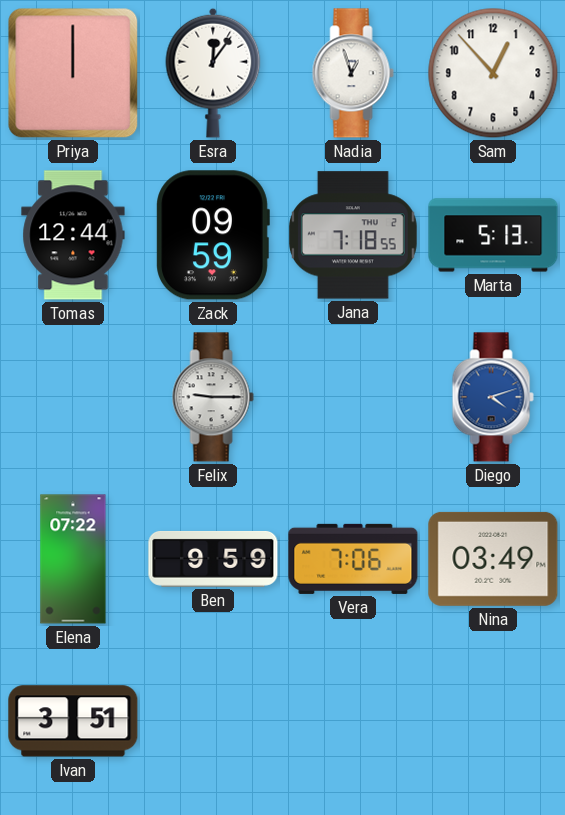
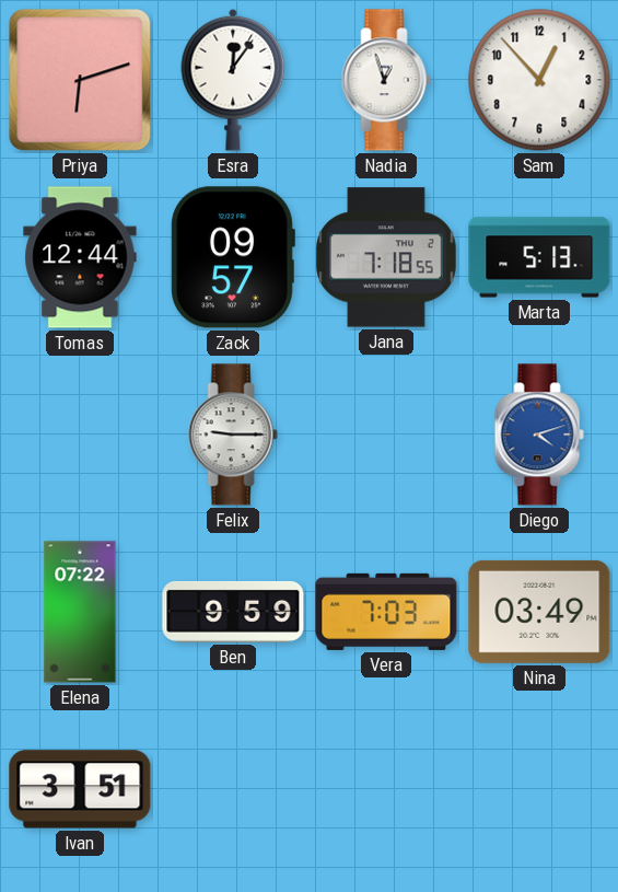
Priya: 12:00 -> 6:12
Zack: 09:59 -> 09:57
Vera: 7:06 -> 7:03
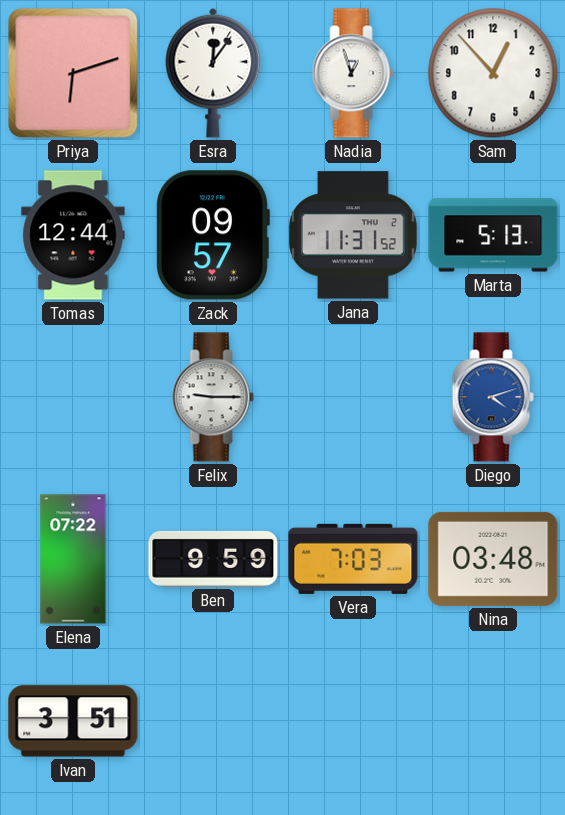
Jana: 7:18 -> 11:31
Nina: 03:49 -> 03:48
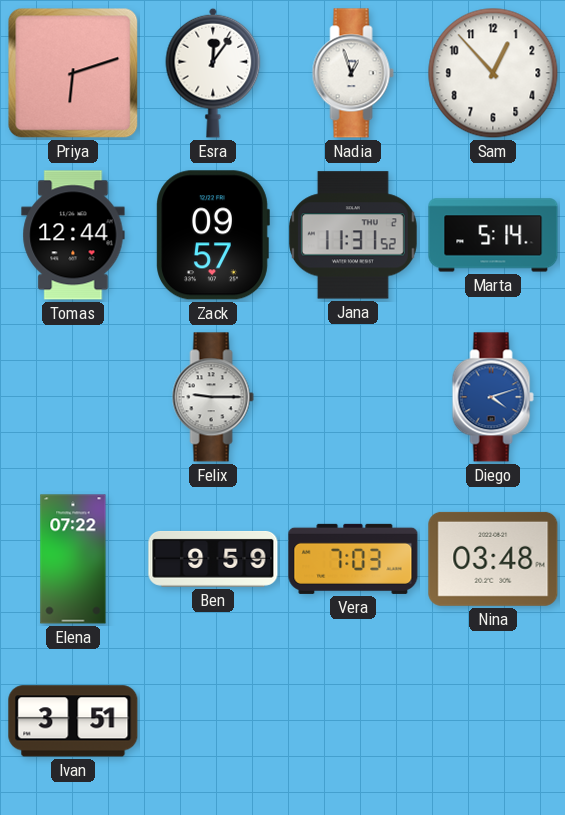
Marta: 5:13 -> 5:14
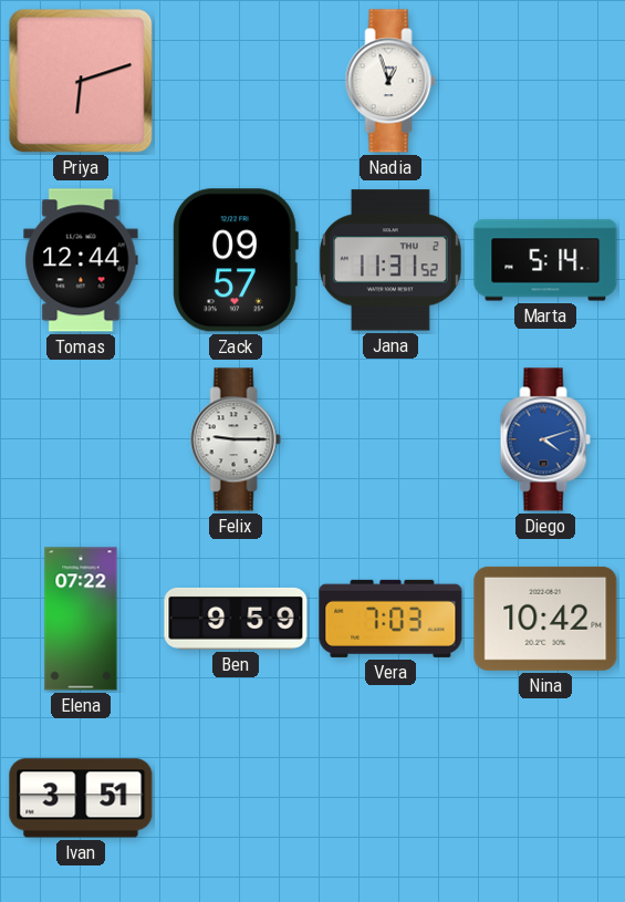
Esra: 12:06 -> none
Sam: 12:53 -> none
Nina: 03:48 -> 10:42
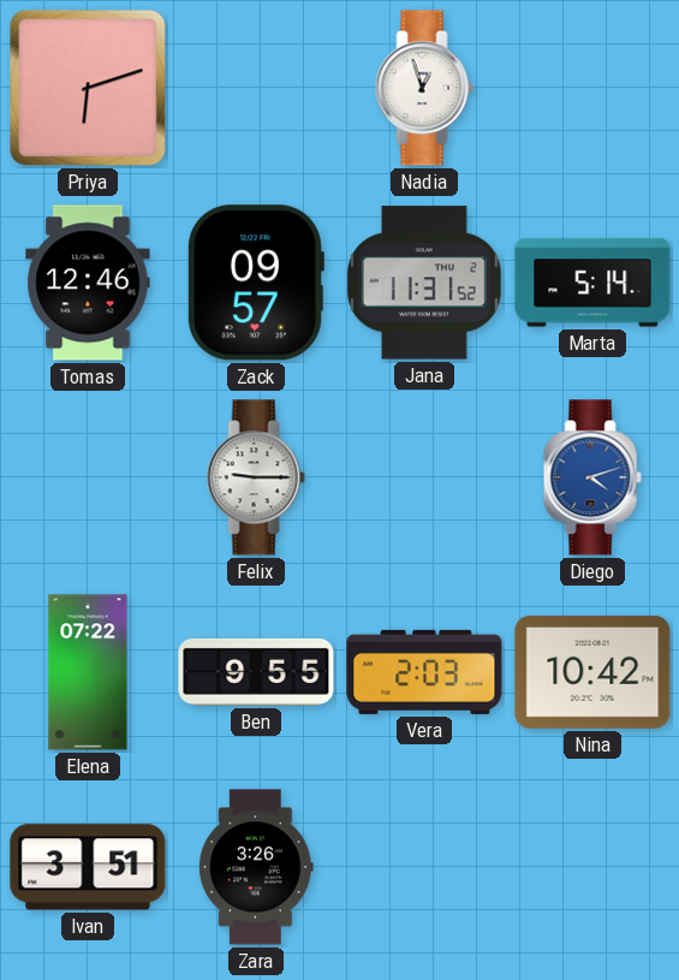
Tomas: 12:44 -> 12:46
Ben: 9:59 -> 9:55
Vera: 7:03 -> 2:03
Zara: none -> 3:26
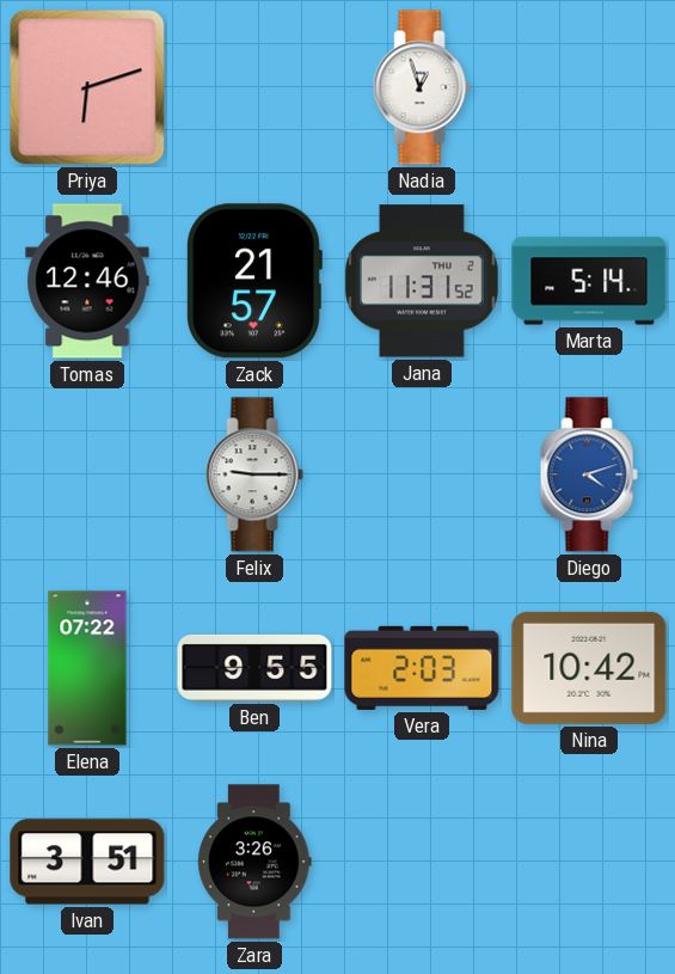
Zack: 09:57 -> 21:57
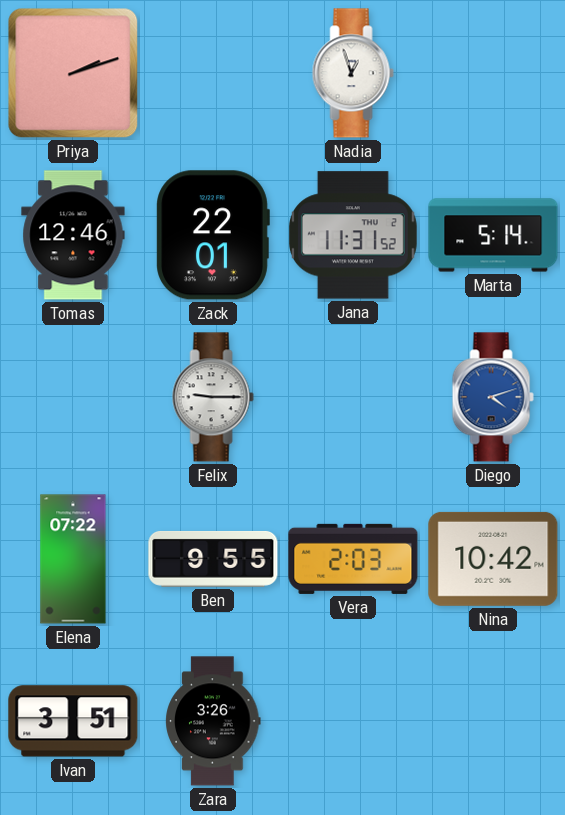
Priya: 6:12 -> 2:12
Zack: 21:57 -> 22:01
